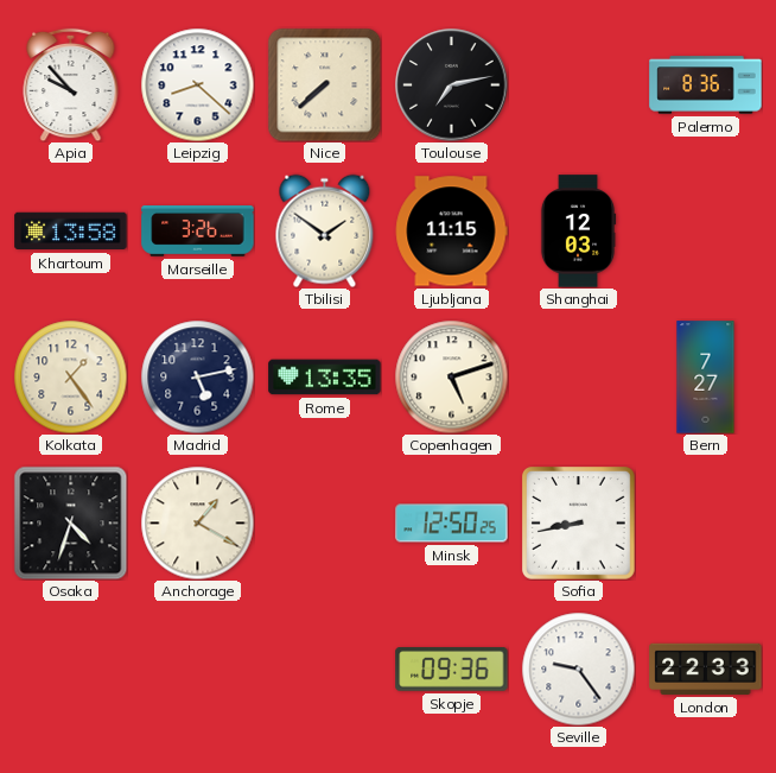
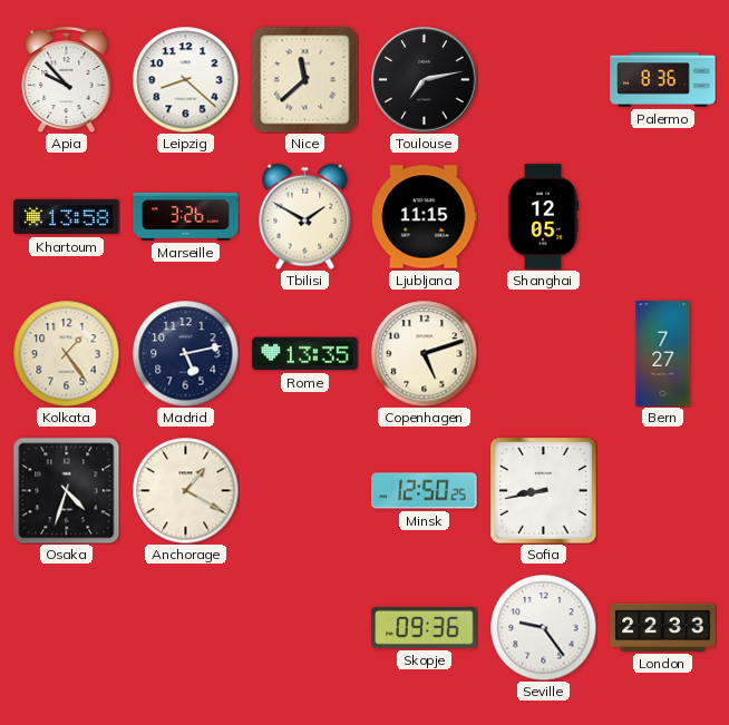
Nice: 7:38 -> 11:38
Tbilisi: 1:51 -> 1:50
Shanghai: 12:03 -> 12:05
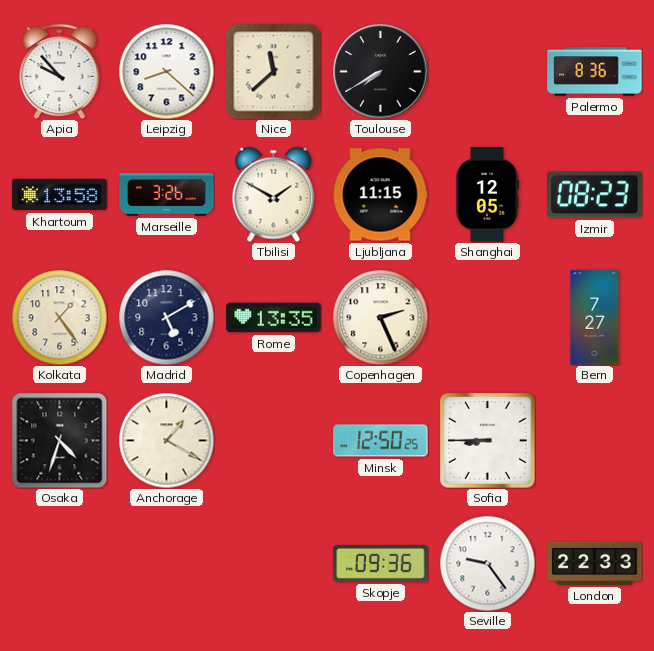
Toulouse: 7:13 -> 7:40
Izmir: none -> 08:23
Madrid: 5:13 -> 5:10
Copenhagen: 5:12 -> 2:26
Sofia: 8:43 -> 8:45
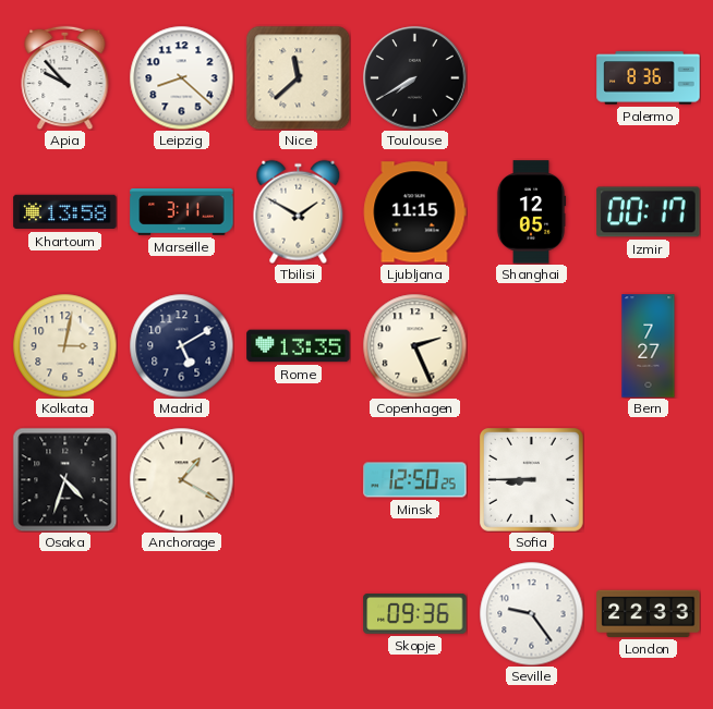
Marseille: 3:26 -> 3:11
Izmir: 08:23 -> 00:17
Kolkata: 1:24 -> 3:02
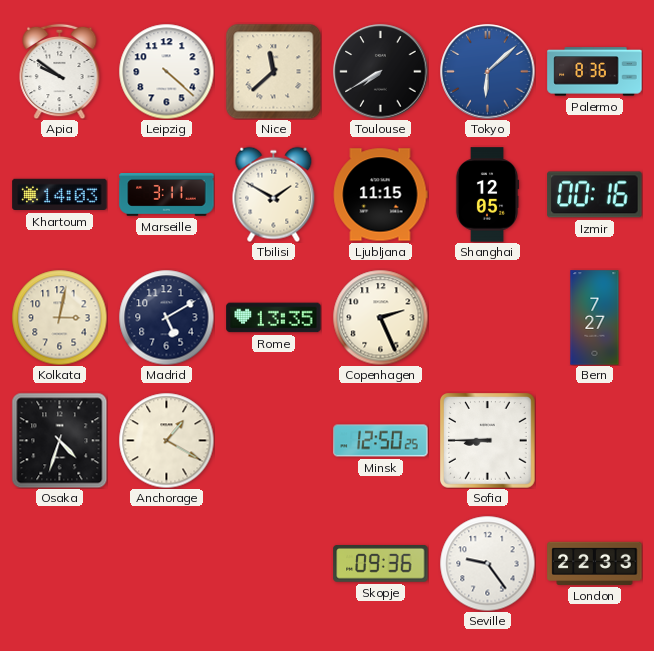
Apia: 9:53 -> 9:51
Leipzig: 8:22 -> 4:22
Tokyo: none -> 6:08
Khartoum: 13:58 -> 14:03
Izmir: 00:17 -> 00:16
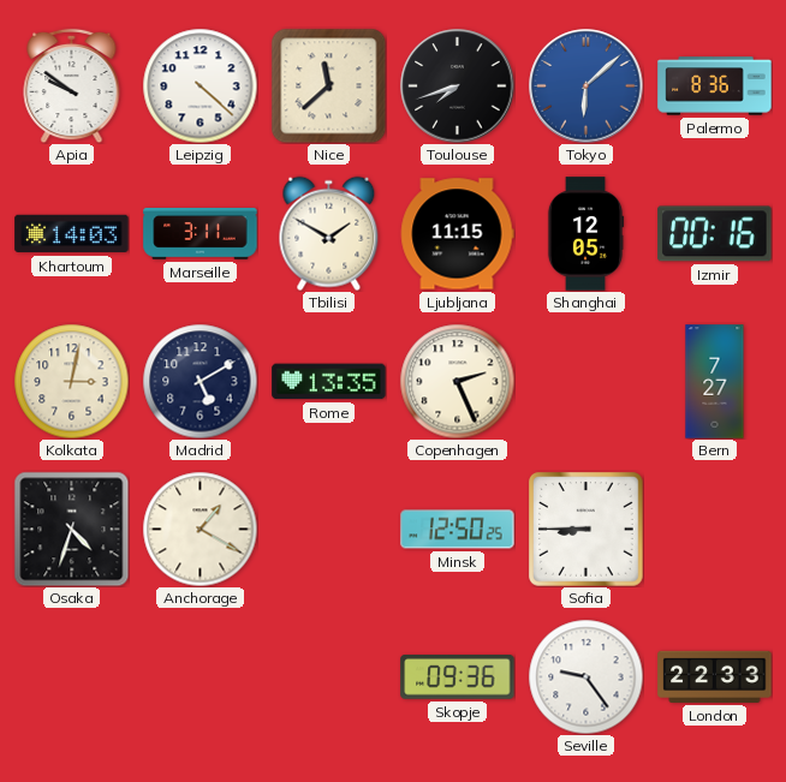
Toulouse: 7:40 -> 7:42
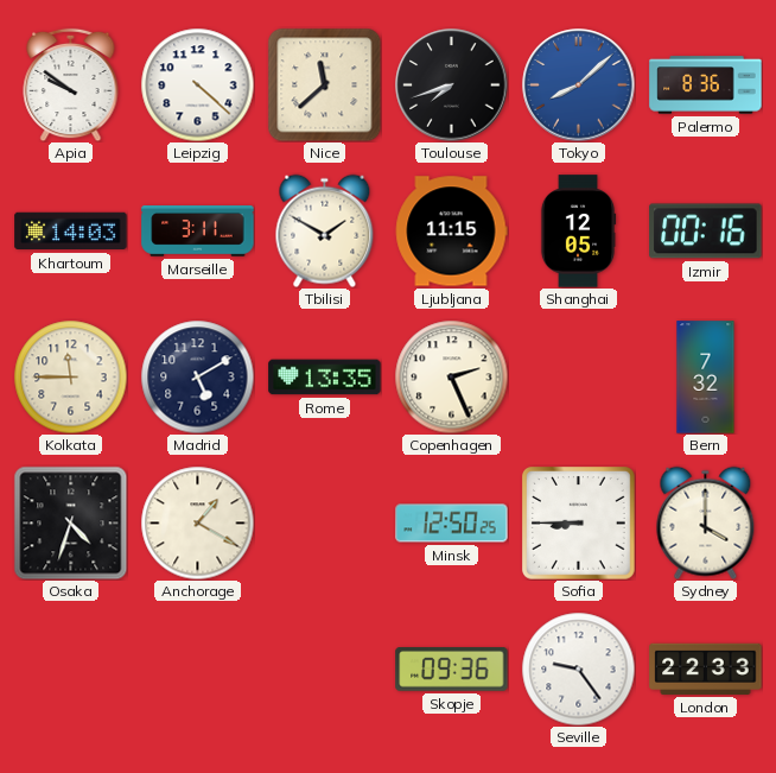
Tokyo: 6:08 -> 8:08
Kolkata: 3:02 -> 11:45
Bern: 7:27 -> 7:32
Sydney: none -> 4:00
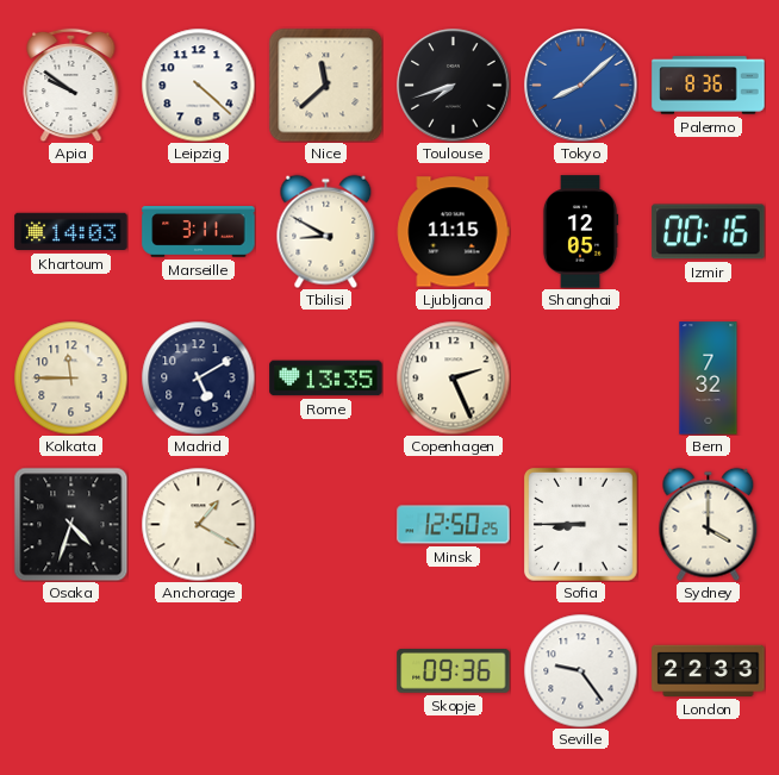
Tbilisi: 1:50 -> 8:50
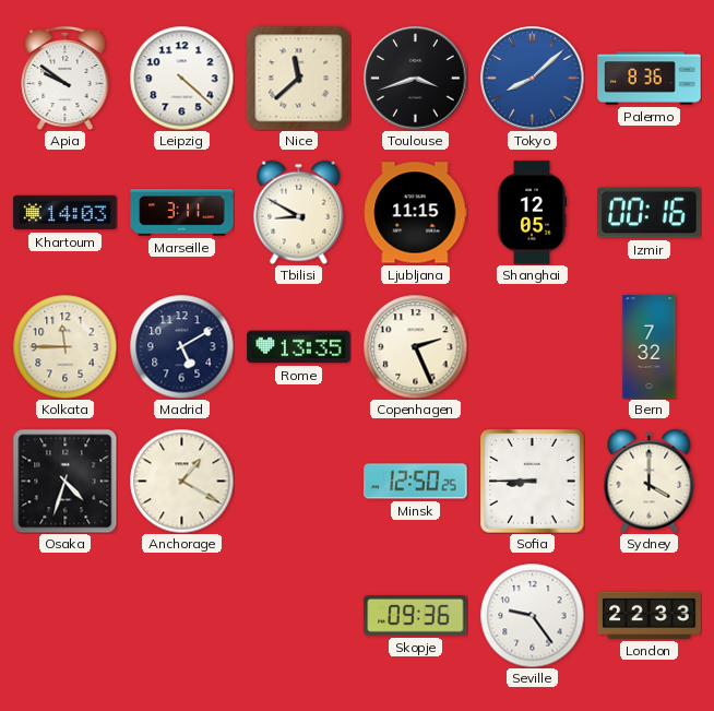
Toulouse: 7:42 -> 3:42
